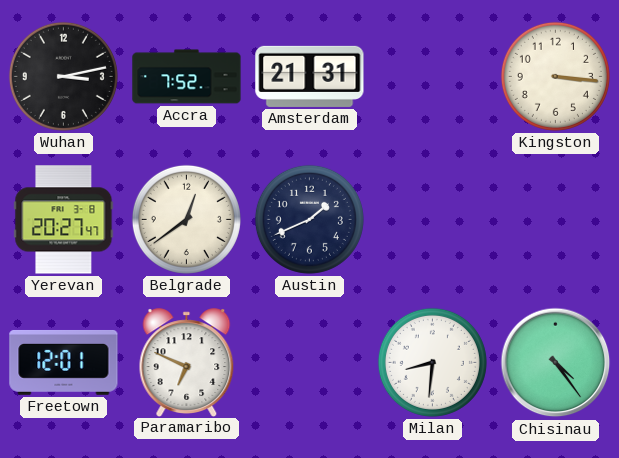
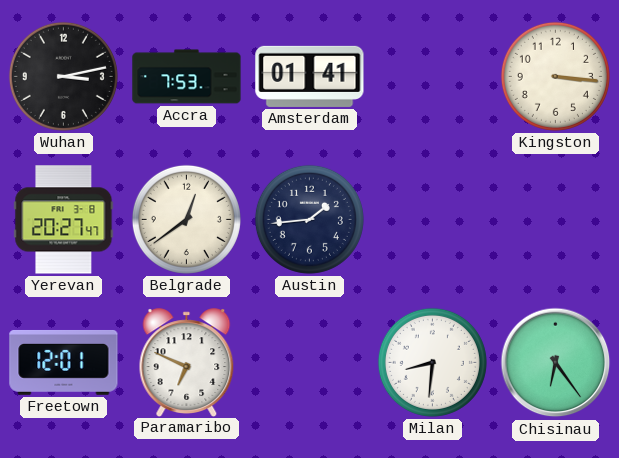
Accra: 7:52 -> 7:53
Amsterdam: 21:31 -> 01:41
Austin: 1:41 -> 1:44
Chisinau: 4:24 -> 6:24
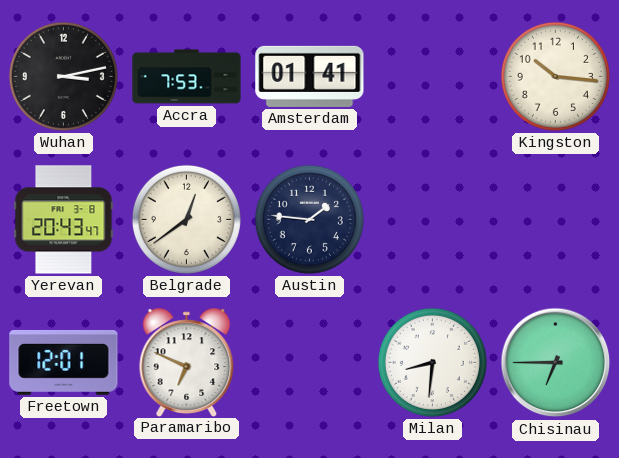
Kingston: 3:16 -> 10:16
Yerevan: 20:27 -> 20:43
Austin: 1:44 -> 1:46
Chisinau: 6:24 -> 6:45
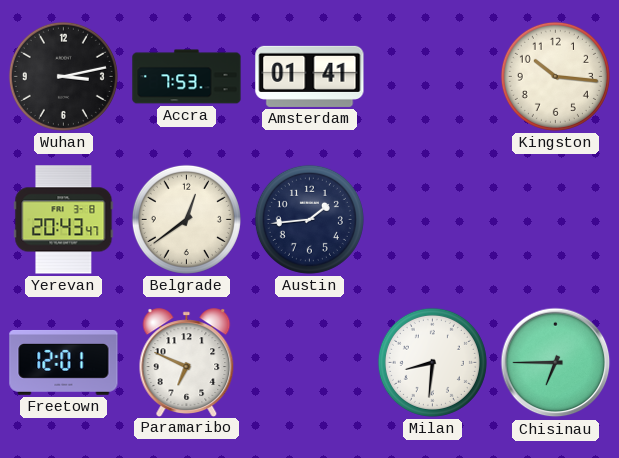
Austin: 1:46 -> 1:44
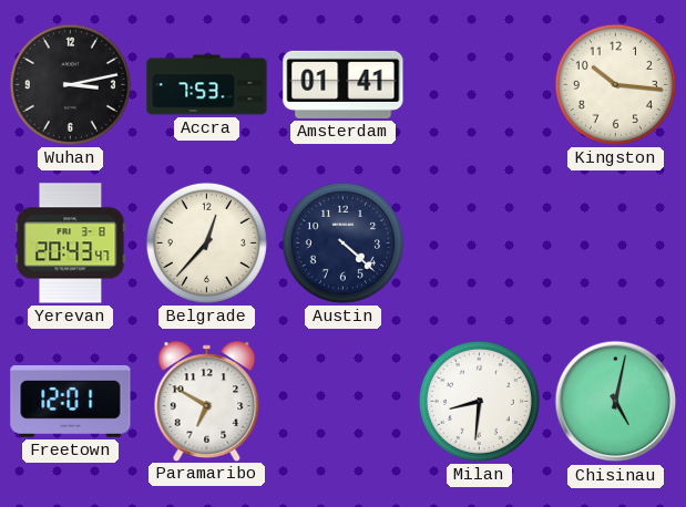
Belgrade: 12:39 -> 12:37
Austin: 1:44 -> 4:22
Paramaribo: 6:49 -> 6:50
Chisinau: 6:45 -> 5:02
